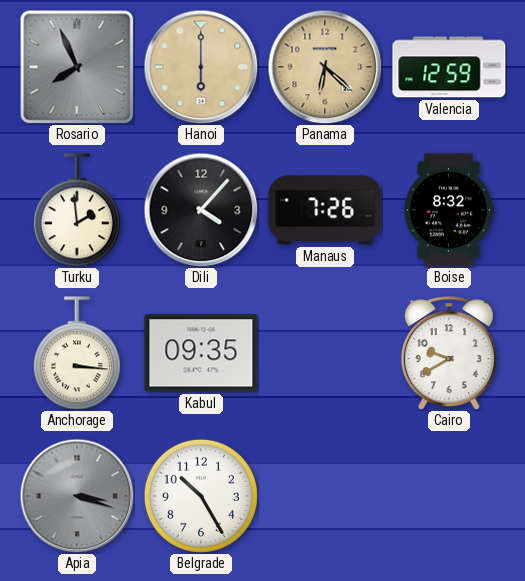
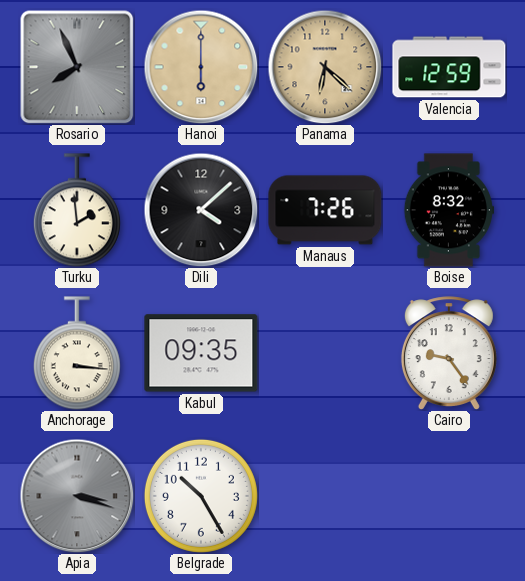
Dili: 4:07 -> 4:08
Cairo: 9:40 -> 9:24
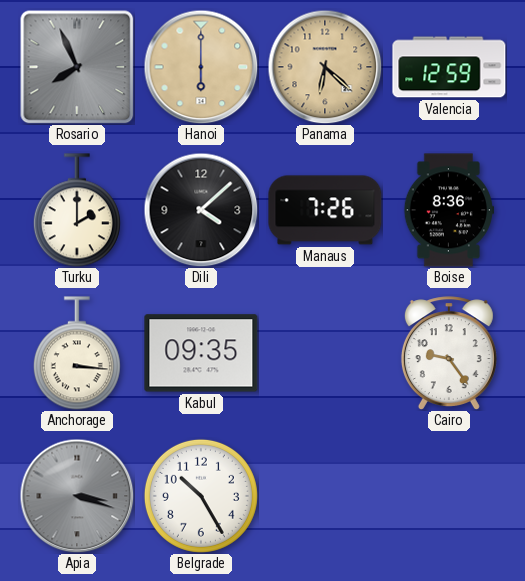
Turku: 1:59 -> 2:00
Boise: 8:32 -> 8:36
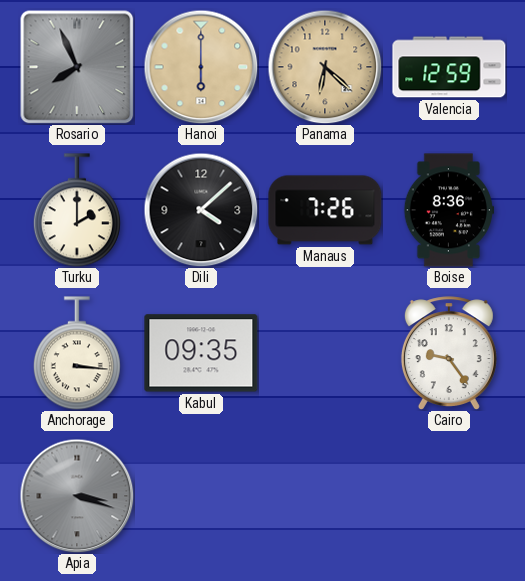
Belgrade: 10:25 -> none
